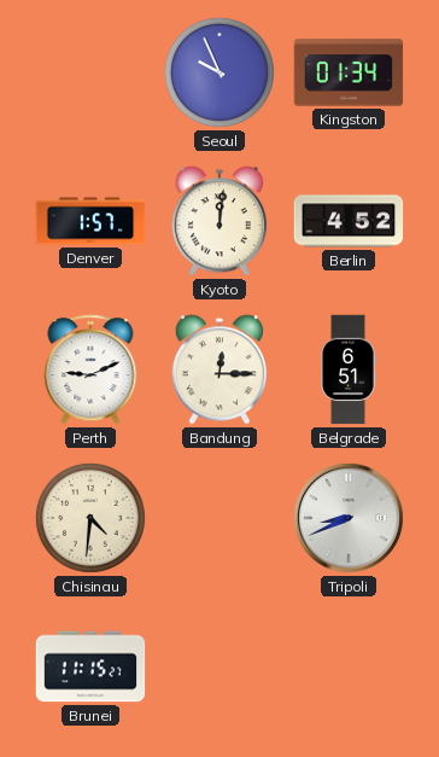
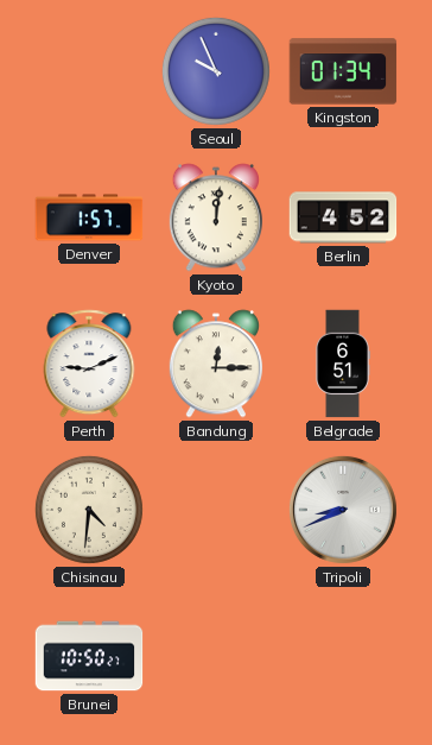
Brunei: 11:15 -> 10:50
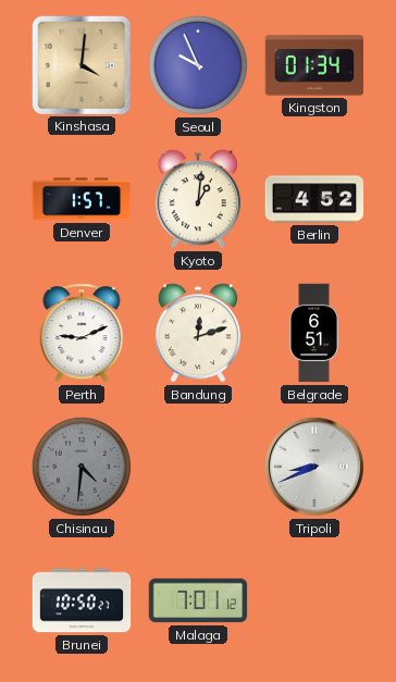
Kinshasa: none -> 4:01
Kyoto: 12:01 -> 1:01
Bandung: 12:15 -> 12:12
Chisinau dial: cream -> grey
Malaga: none -> 7:01
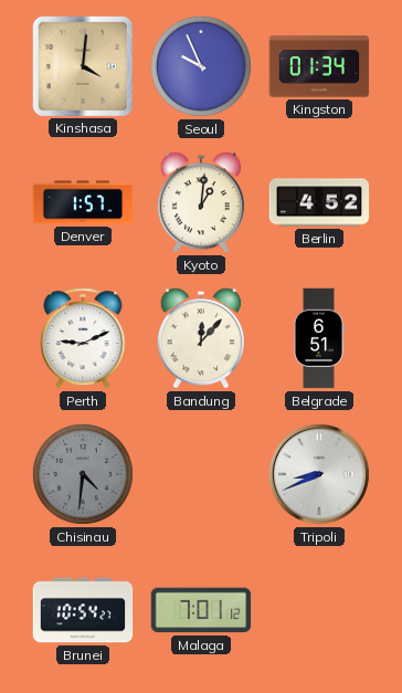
Bandung: 12:12 -> 12:07
Brunei: 10:50 -> 10:54
